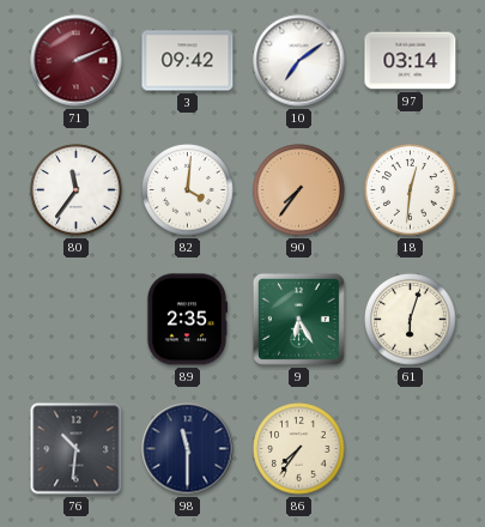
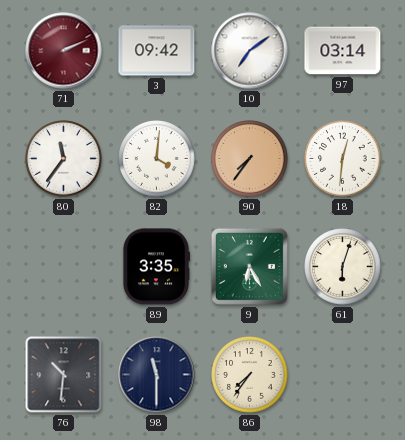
89: 2:35 -> 3:35
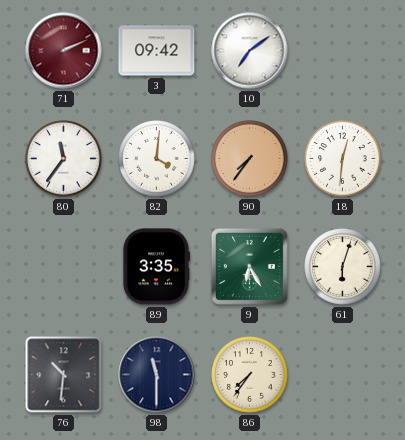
97: 03:14 -> none
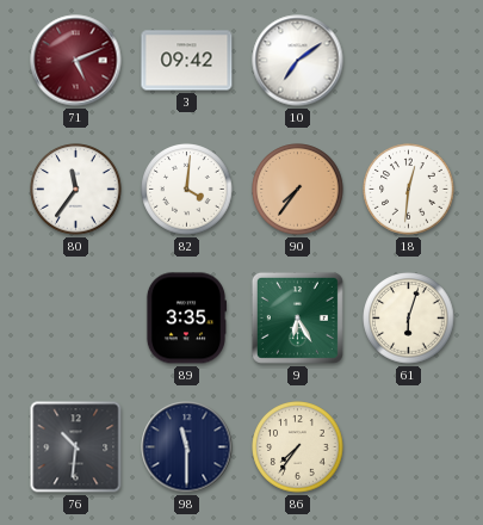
71: 2:11 -> 5:11
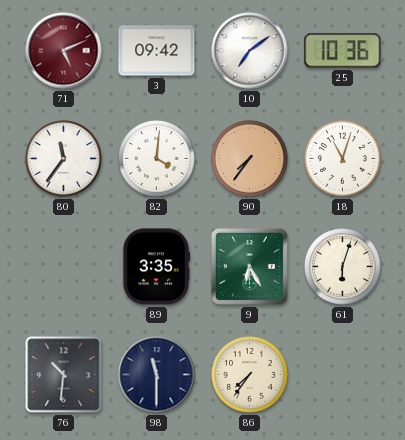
25: none -> 10:36
18: 12:31 -> 11:03
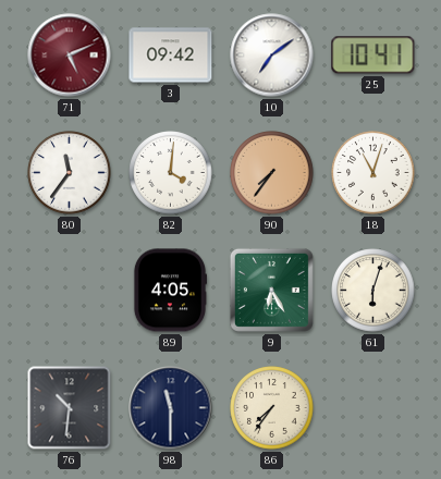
25: 10:36 -> 10:41
89: 3:35 -> 4:05
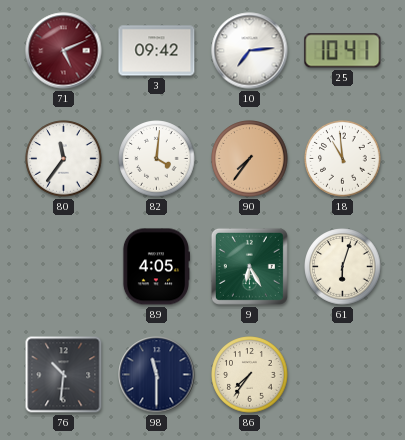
10: 7:09 -> 7:14
18: 11:03 -> 10:59
